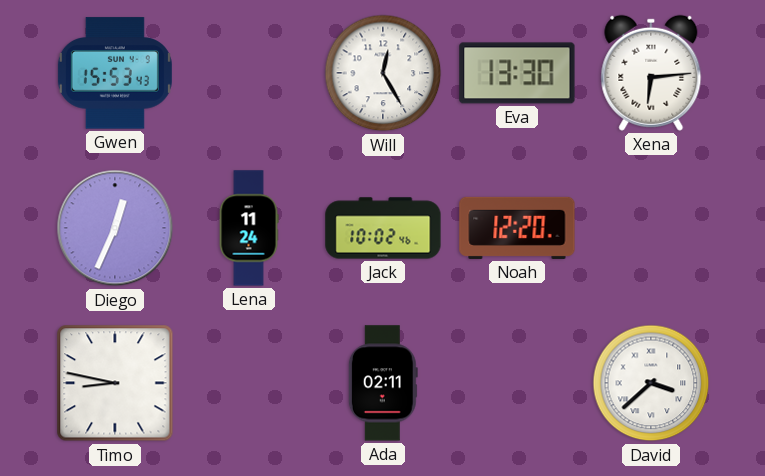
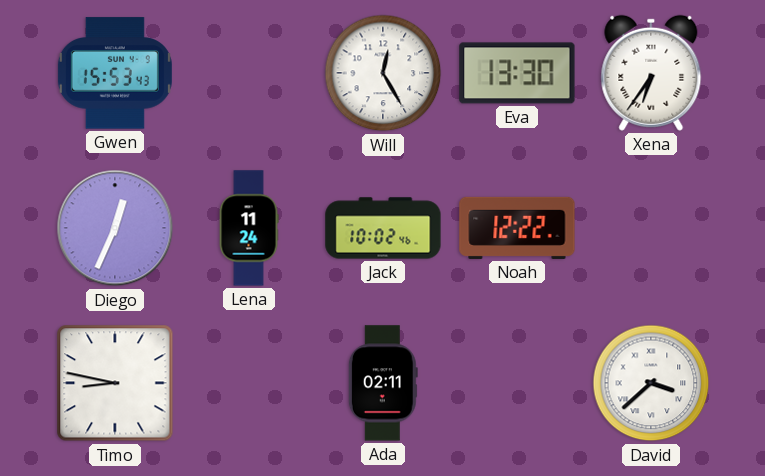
Xena: 6:14 -> 6:36
Noah: 12:20 -> 12:22
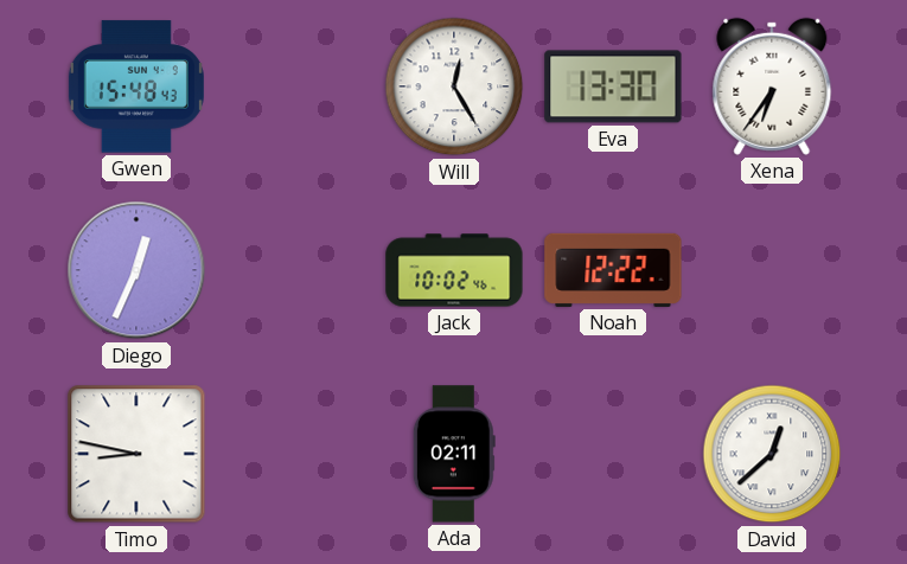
Gwen: 15:53 -> 15:48
Lena: 11:24 -> none
David: 3:38 -> 12:38
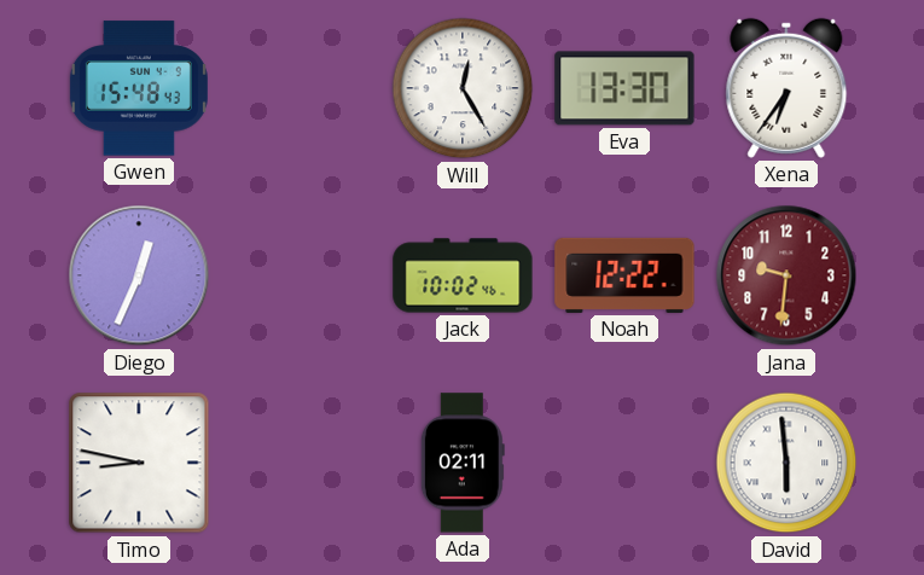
Jana: none -> 9:31
David: 12:38 -> 5:59
